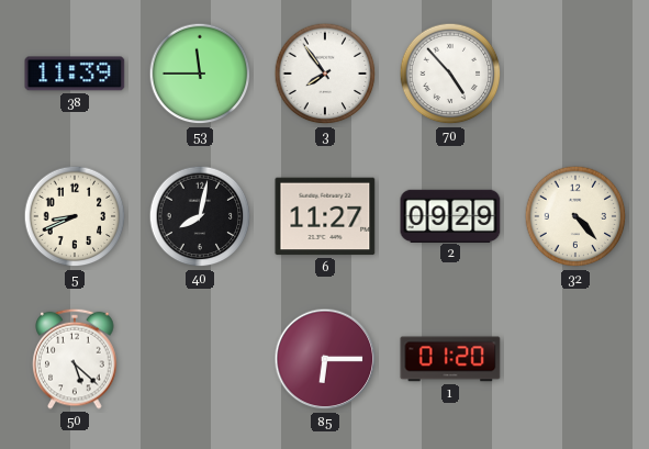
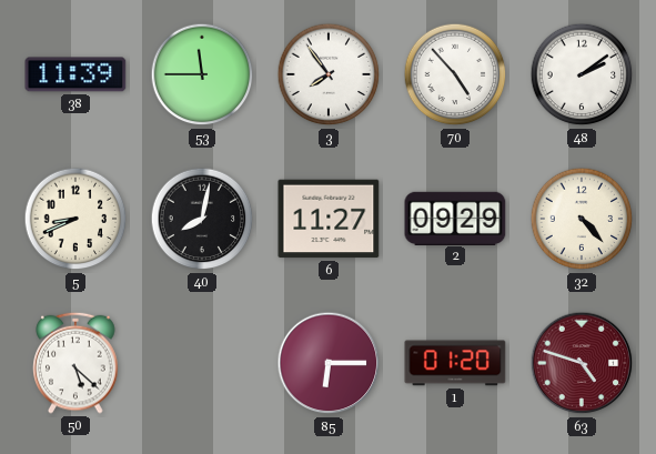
48: none -> 2:09
63: none -> 4:48
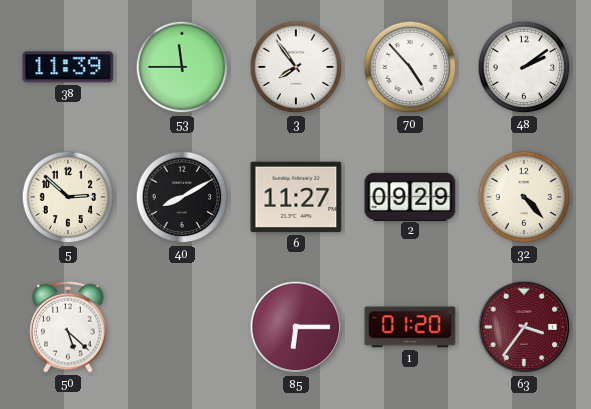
5: 8:41 -> 2:52
40: 8:02 -> 8:10
63: 4:48 -> 3:36
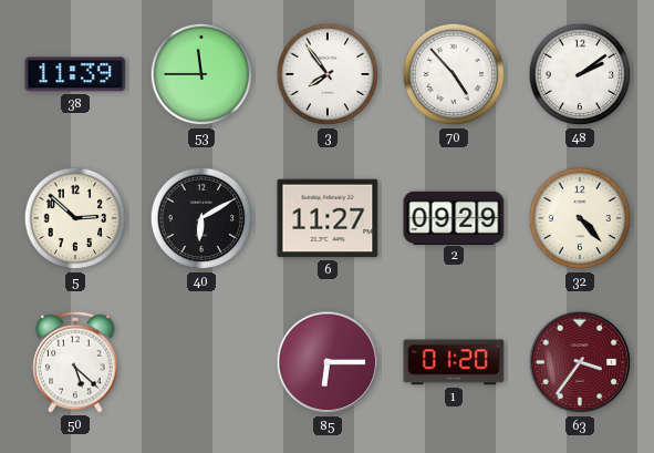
40: 8:10 -> 6:10
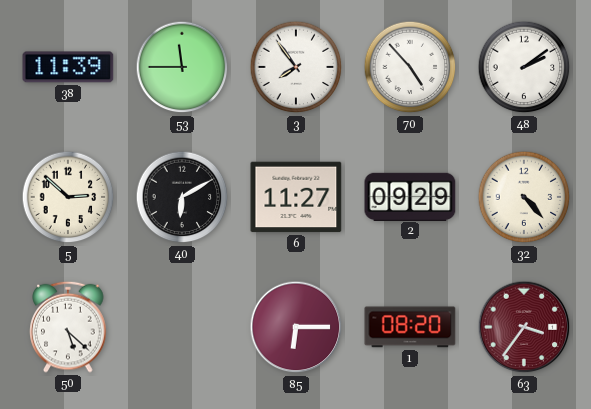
1: 01:20 -> 08:20
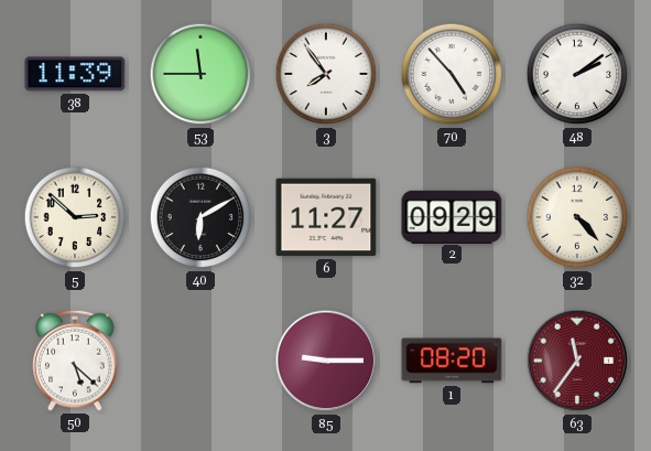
85: 6:15 -> 9:15
63: 3:36 -> 11:36
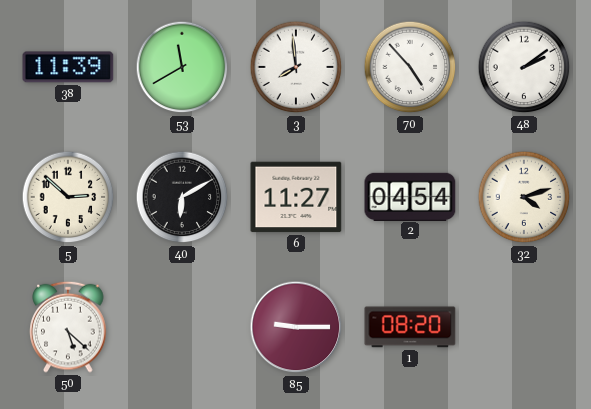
53: 11:45 -> 11:40
3: 7:54 -> 7:59
2: 09:29 -> 04:54
32: 4:23 -> 4:12
63: 11:36 -> none
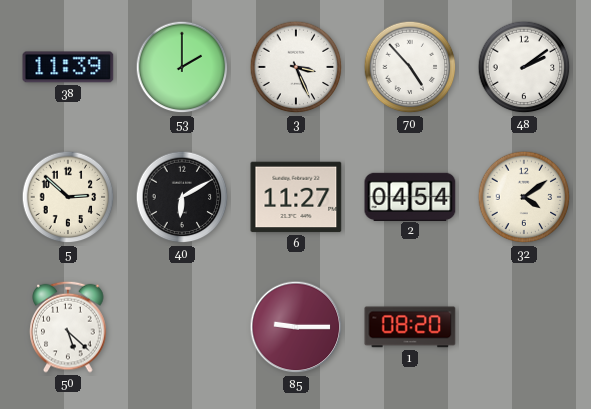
53: 11:40 -> 2:00
3: 7:59 -> 3:26
32: 4:12 -> 4:09
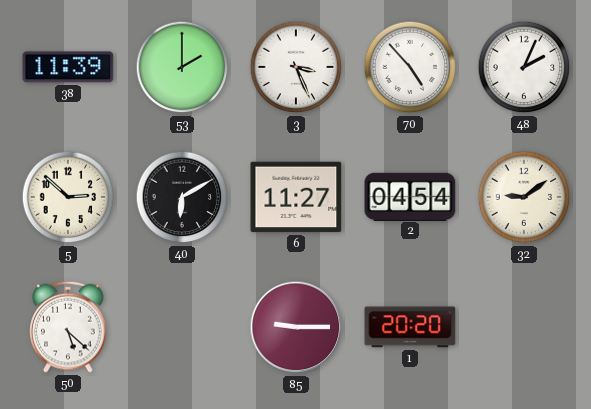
48: 2:09 -> 2:04
32: 4:09 -> 9:09
1: 08:20 -> 20:20
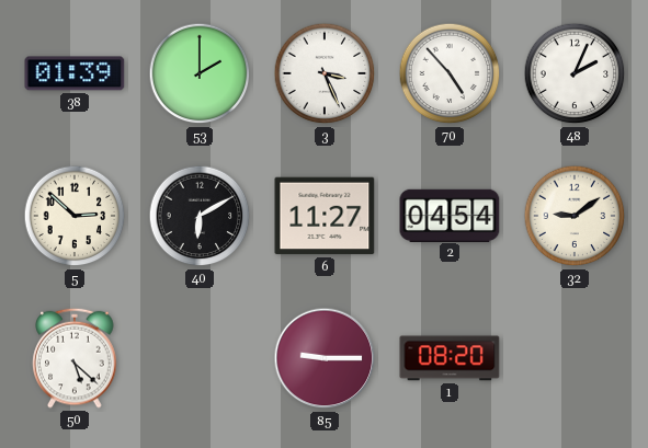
38: 11:39 -> 01:39
1: 20:20 -> 08:20
